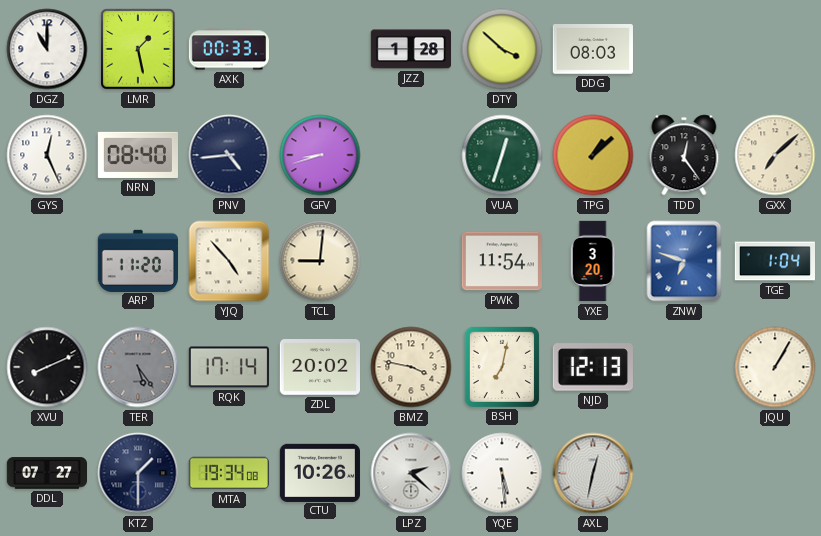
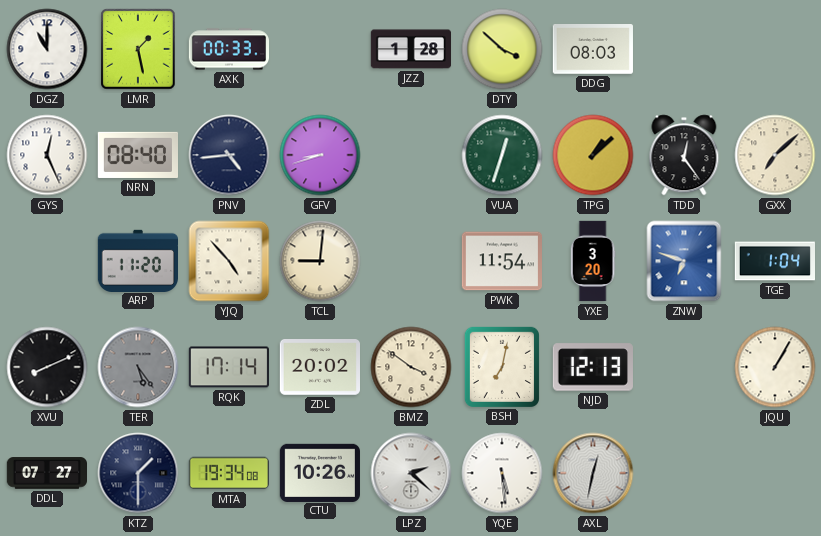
BMZ: 3:47 -> 3:51
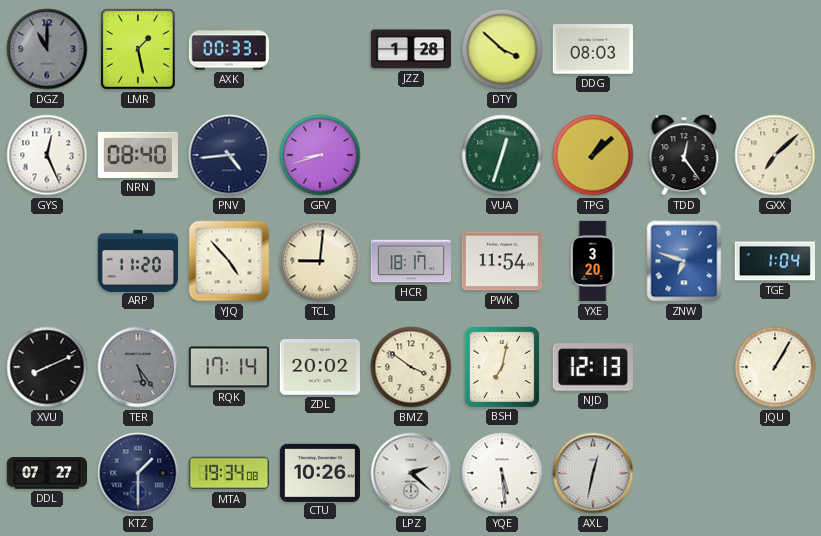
DGZ dial: white -> grey
HCR: none -> 18:17
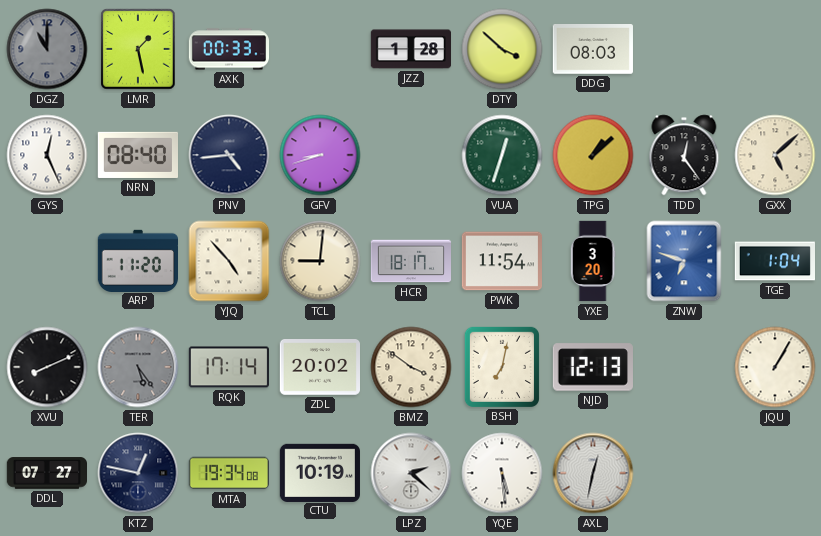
GXX: 7:08 -> 5:08
KTZ: 1:30 -> 12:47
CTU: 10:26 -> 10:19
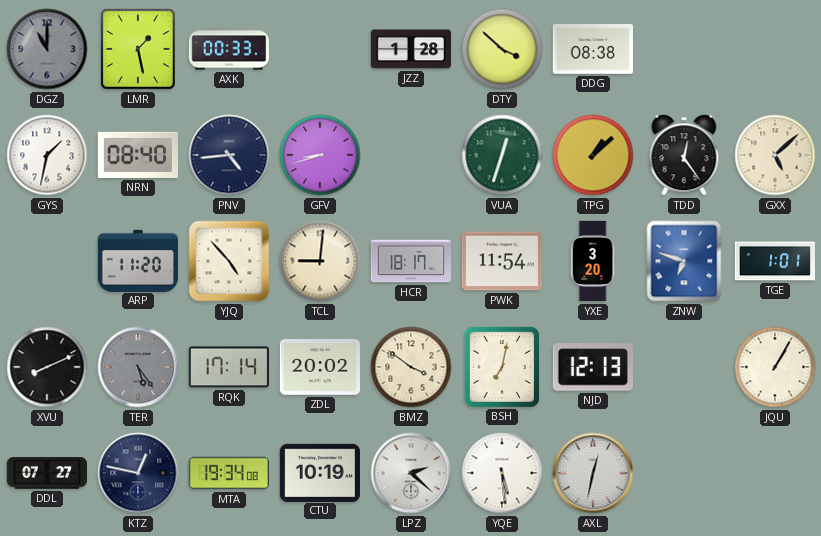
DDG: 08:03 -> 08:38
GYS: 12:26 -> 1:32
TGE: 1:04 -> 1:01
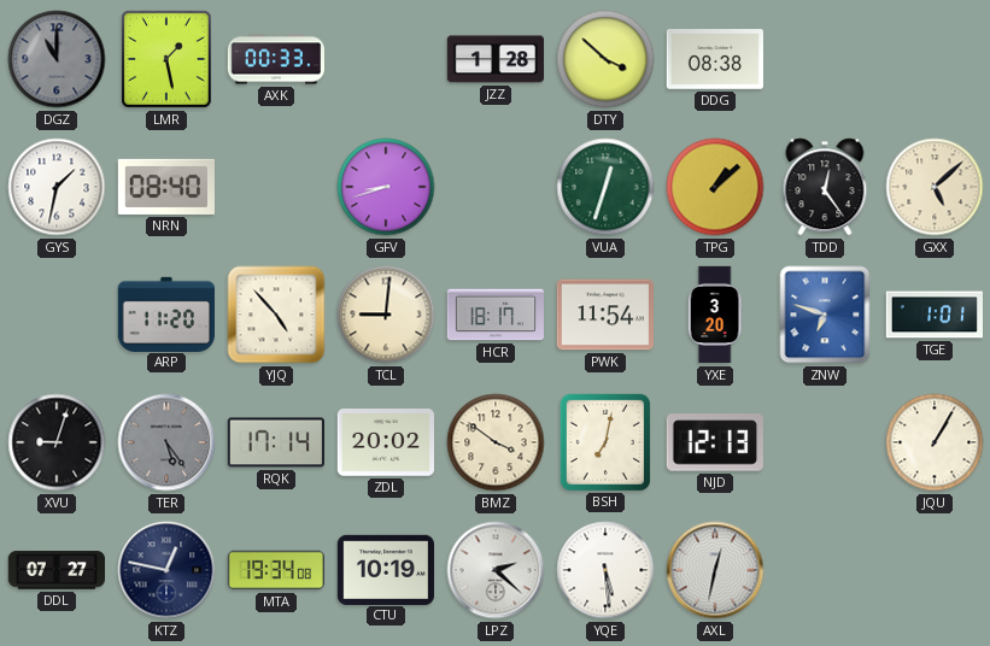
PNV: 4:44 -> none
XVU: 8:11 -> 9:03
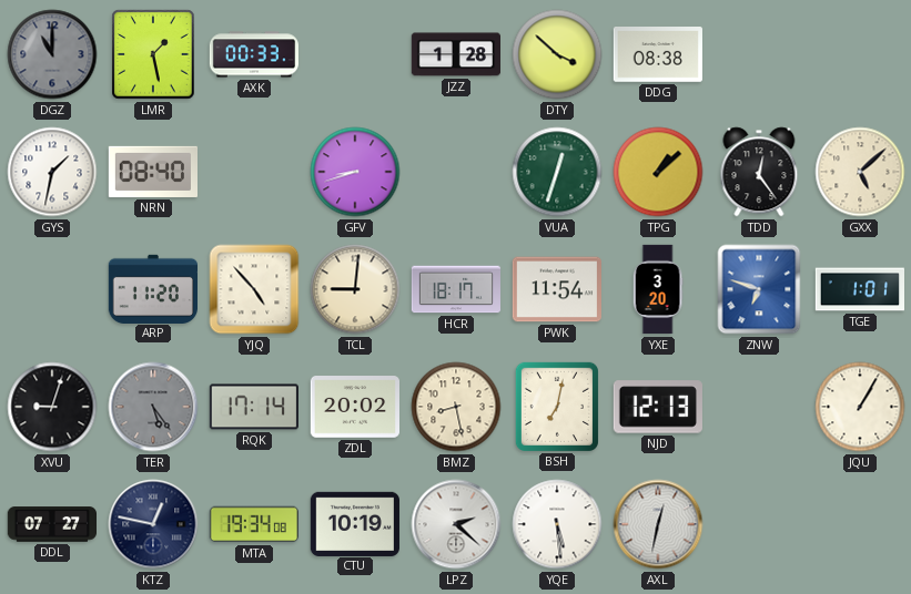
BMZ: 3:51 -> 8:28
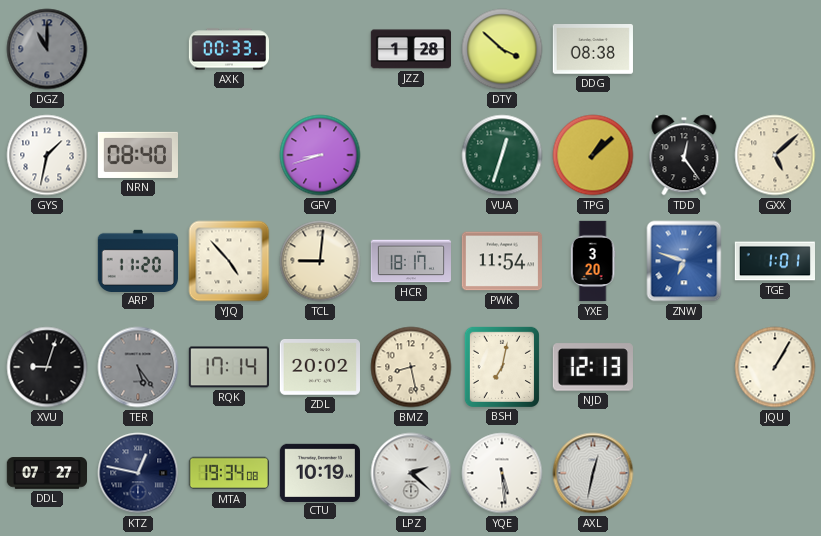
LMR: 1:28 -> none
